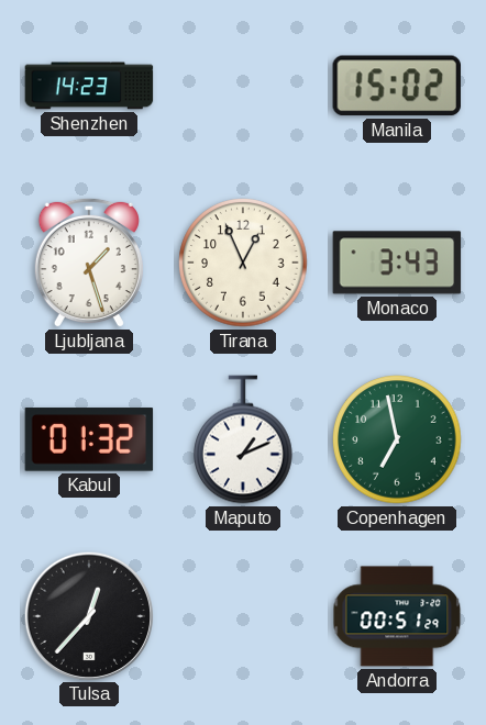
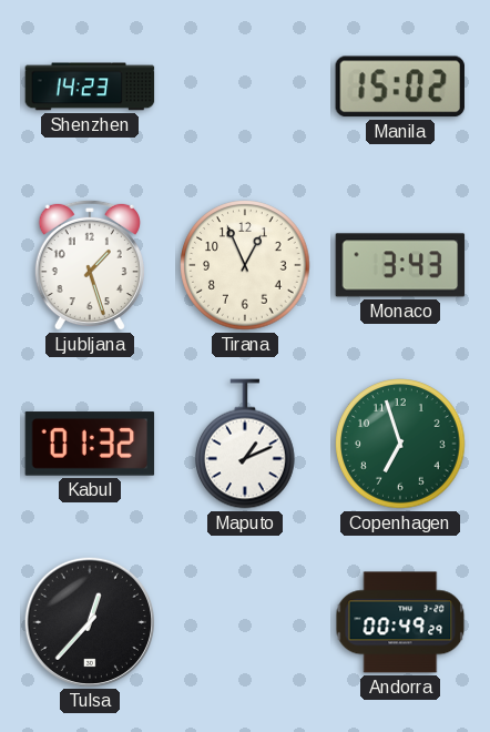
Copenhagen: 6:58 -> 6:57
Andorra: 00:51 -> 00:49
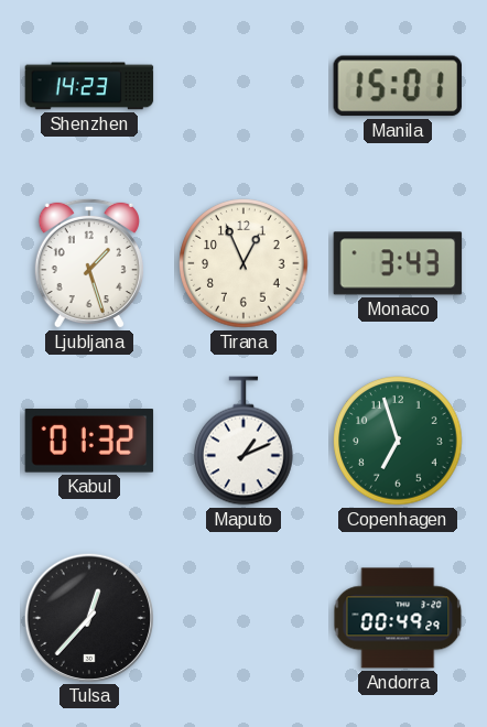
Manila: 15:02 -> 15:01
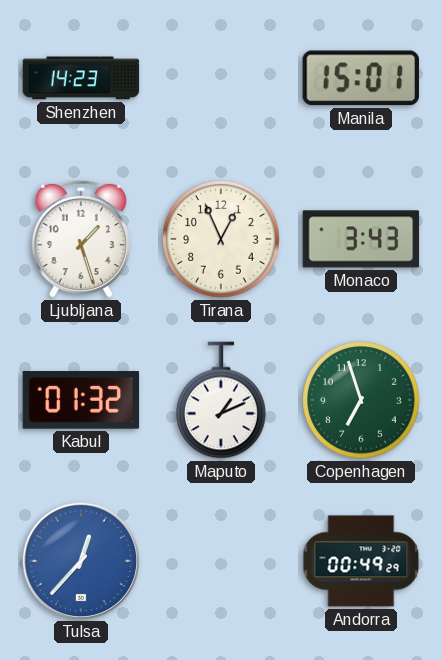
Tulsa dial: black -> blue
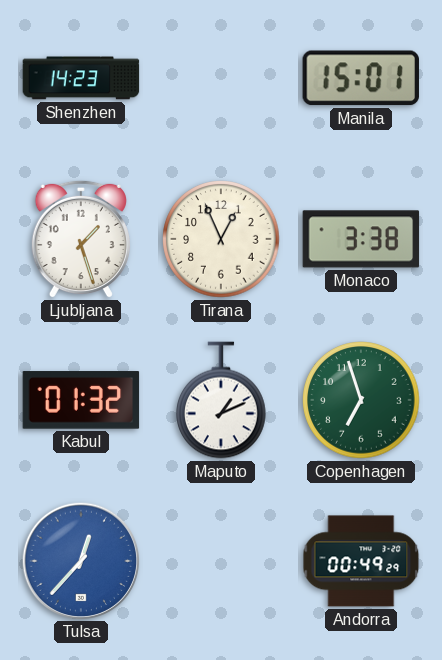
Monaco: 3:43 -> 3:38
